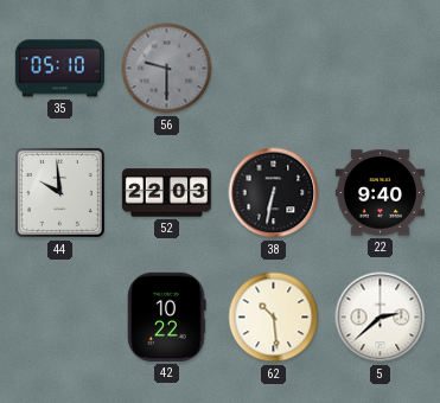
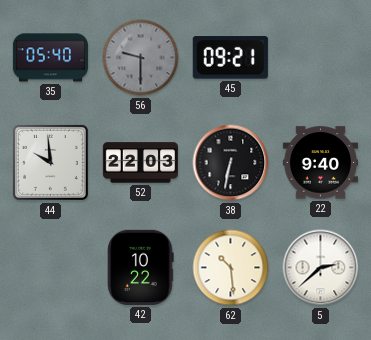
35: 05:10 -> 05:40
45: none -> 09:21
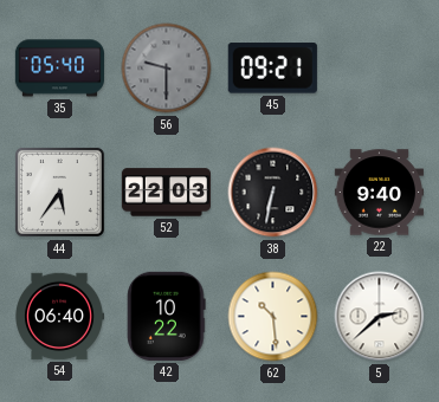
44: 9:59 -> 5:36
54: none -> 06:40
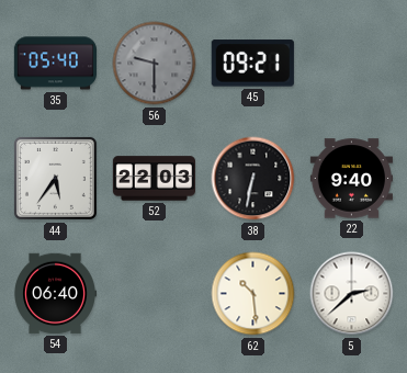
42: 10:22 -> none
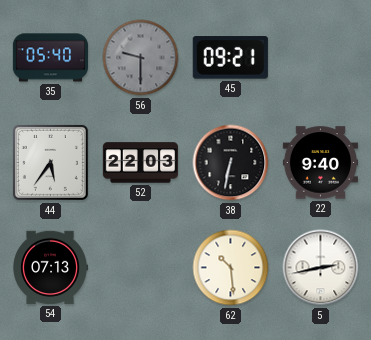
54: 06:40 -> 07:13
5: 2:38 -> 2:43
